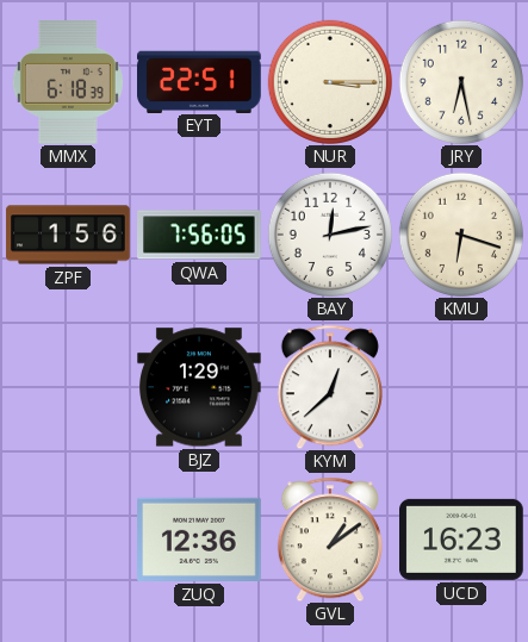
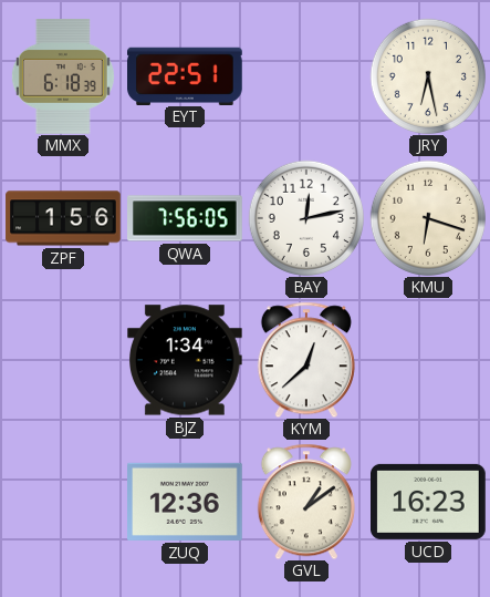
NUR: 3:15 -> none
BJZ: 1:29 -> 1:34
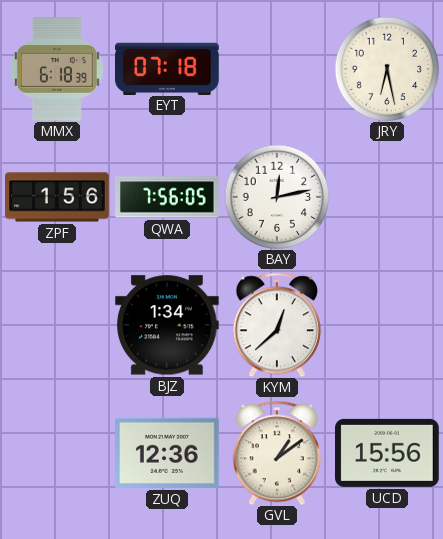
EYT: 22:51 -> 07:18
KMU: 6:18 -> none
UCD: 16:23 -> 15:56
